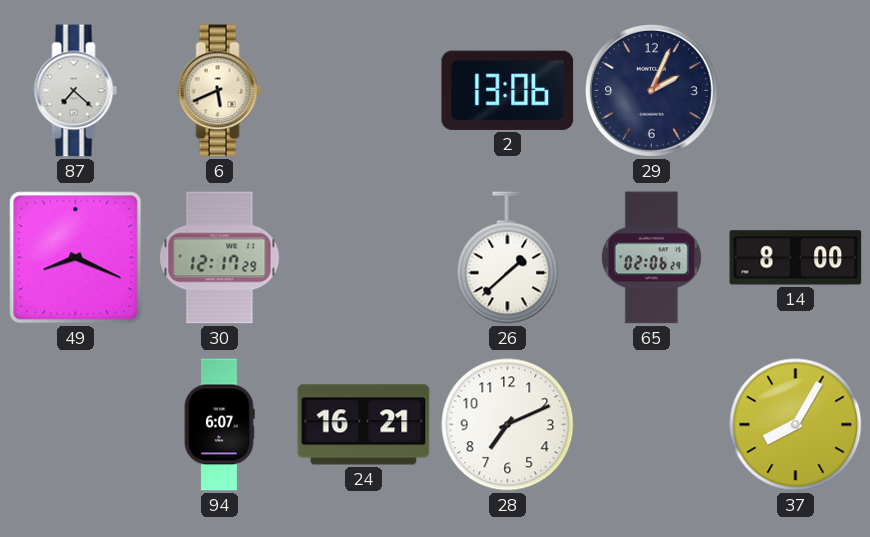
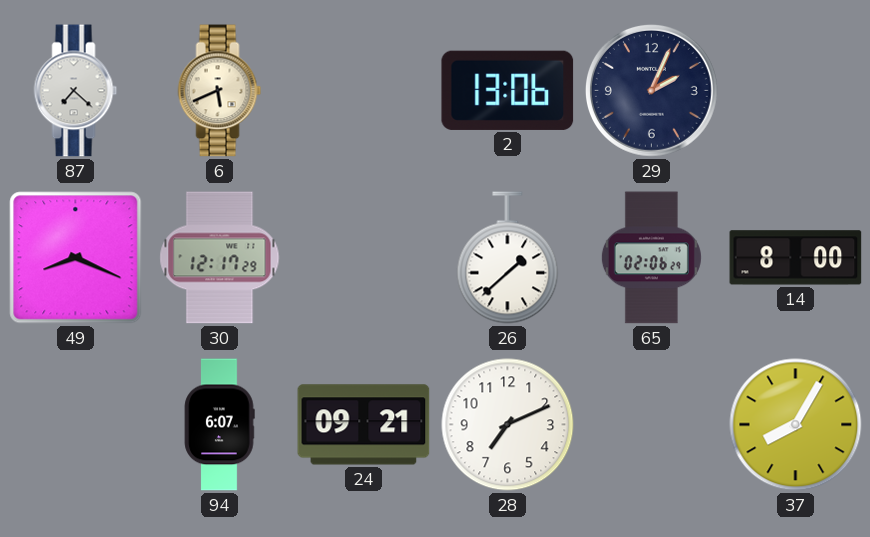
24: 16:21 -> 09:21
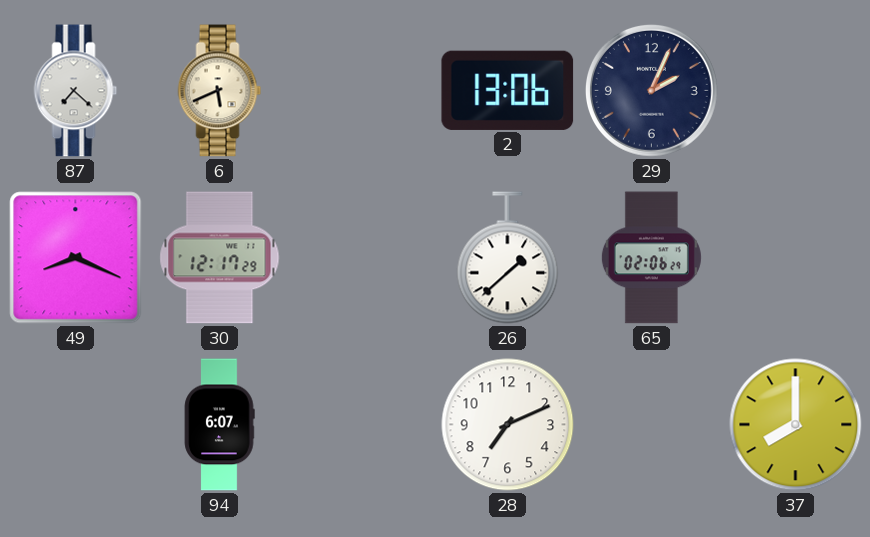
14: 8:00 -> none
24: 09:21 -> none
37: 8:05 -> 8:00
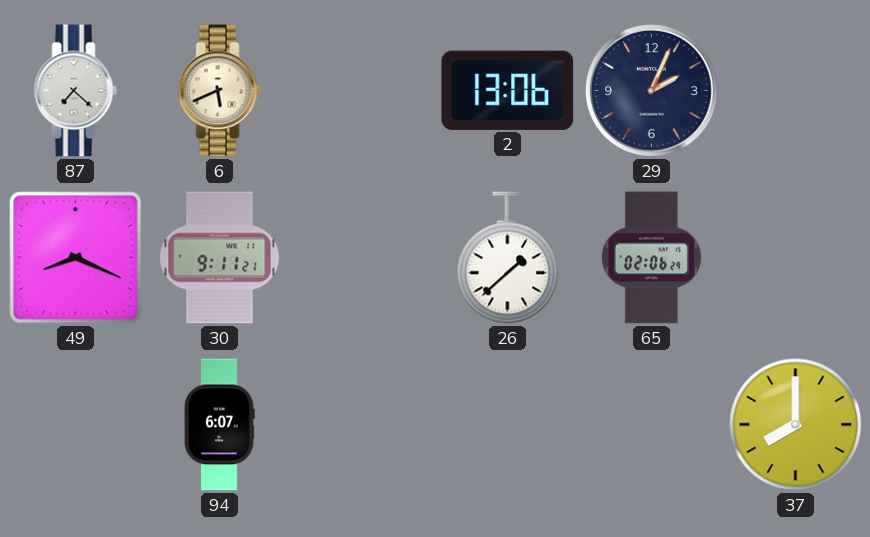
30: 12:17 -> 9:11
28: 7:11 -> none
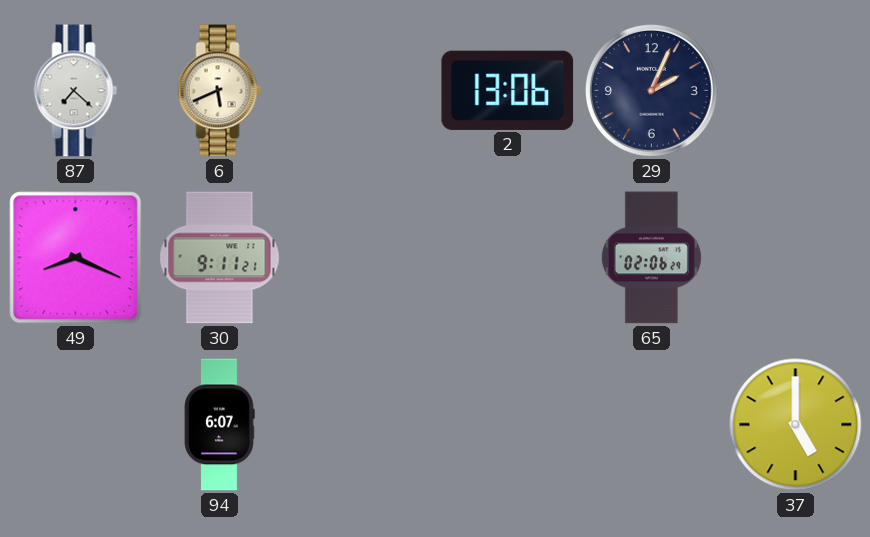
26: 1:38 -> none
37: 8:00 -> 5:00
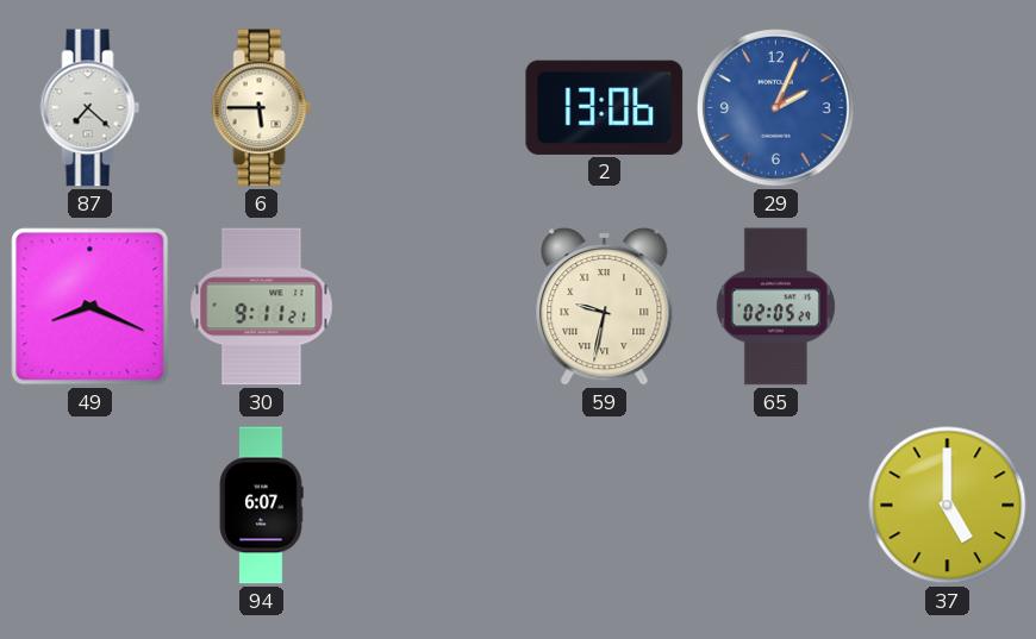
6: 5:41 -> 5:45
29 dial: navy -> blue
59: none -> 9:32
65: 02:06 -> 02:05
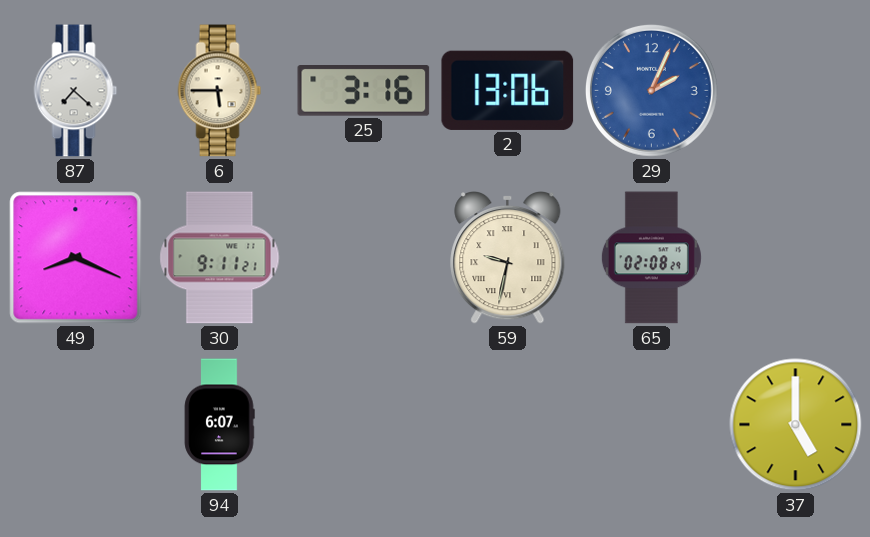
25: none -> 3:16
65: 02:05 -> 02:08
